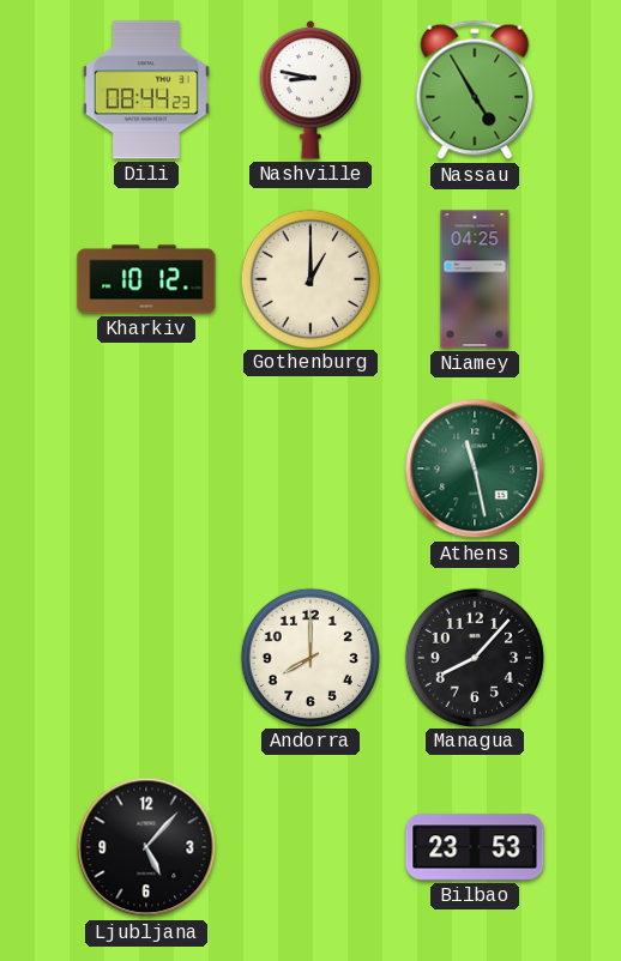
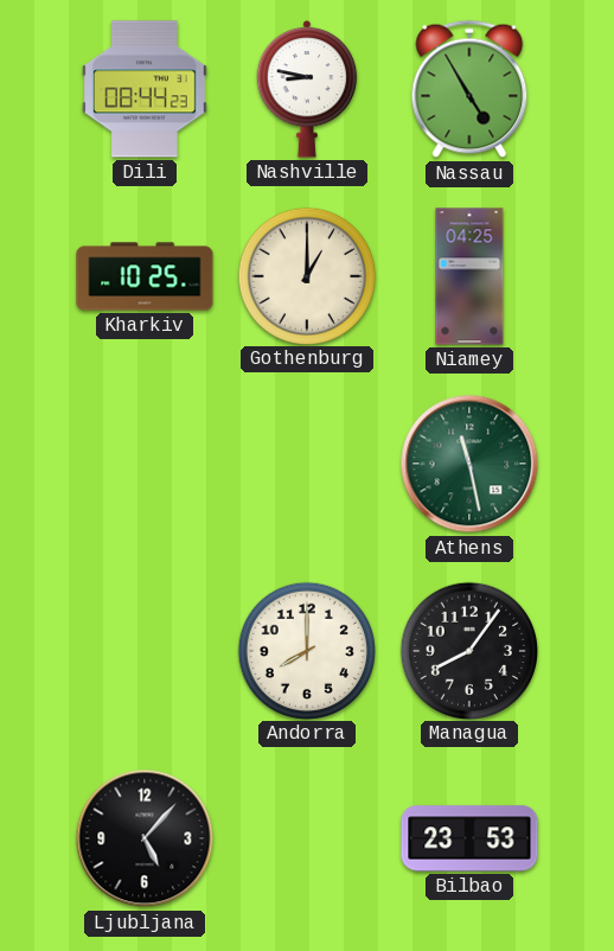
Kharkiv: 10:12 -> 10:25
Managua: 8:07 -> 8:06
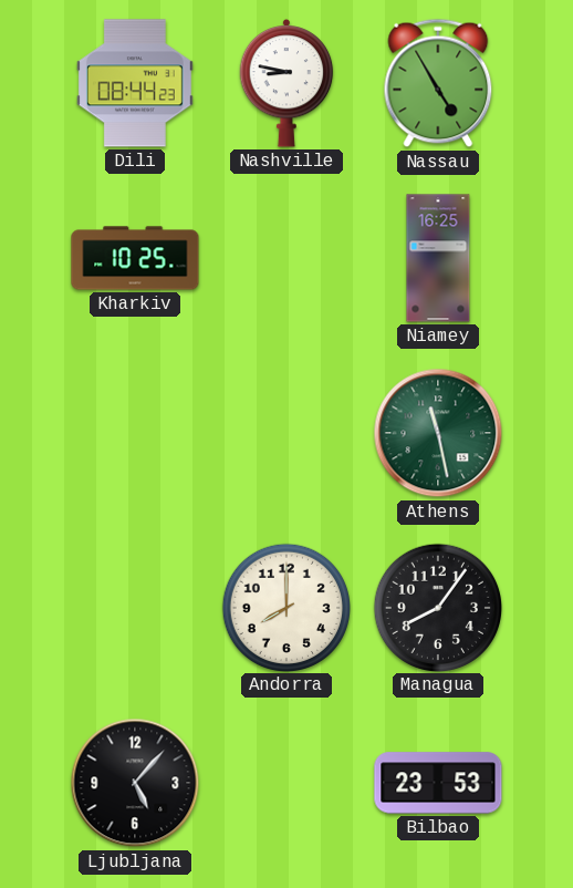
Gothenburg: 1:00 -> none
Niamey: 04:25 -> 16:25
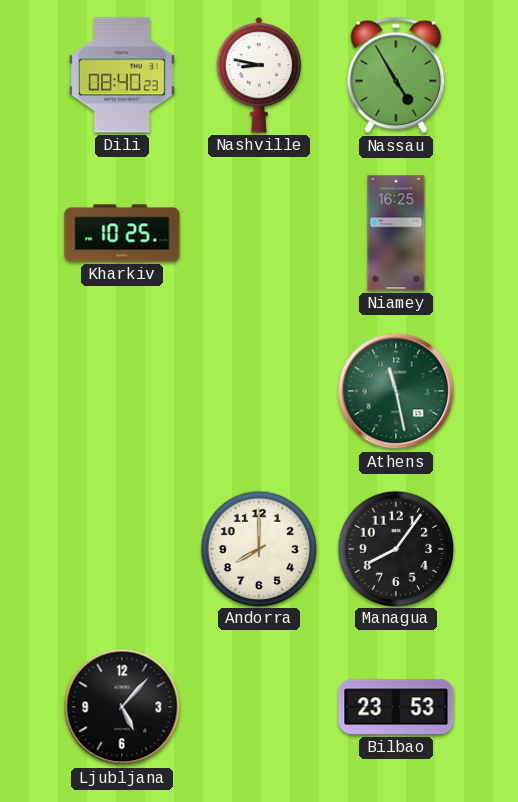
Dili: 08:44 -> 08:40
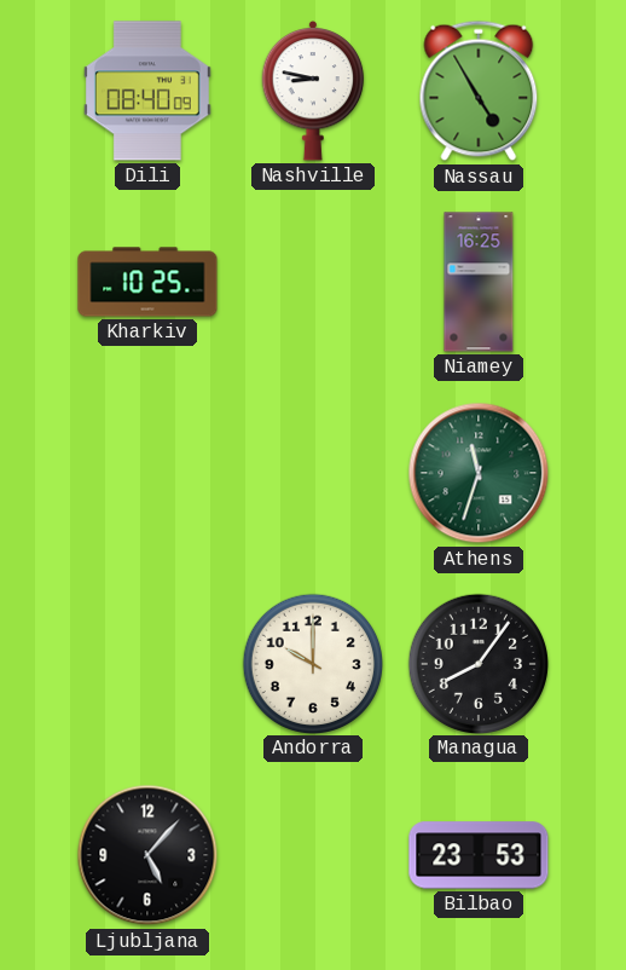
Dili: 08:40:23 -> 08:40:09
Athens: 11:28 -> 11:33
Andorra: 8:00 -> 10:00
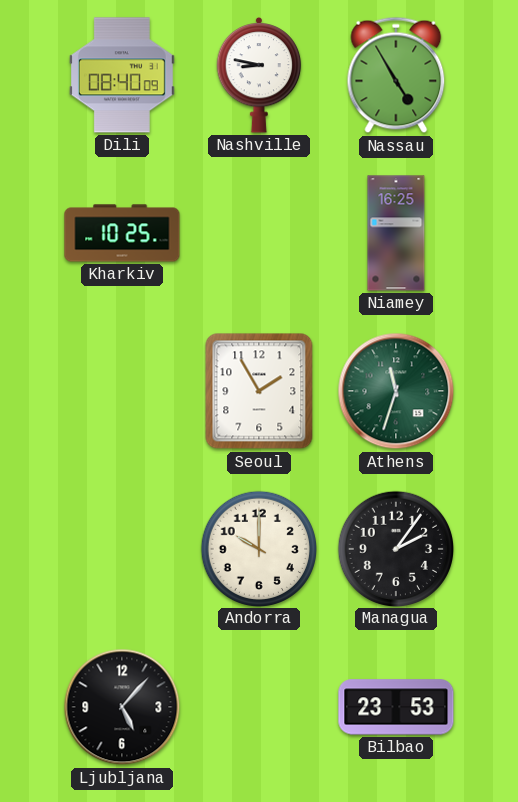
Seoul: none -> 1:55
Managua: 8:06 -> 2:06
